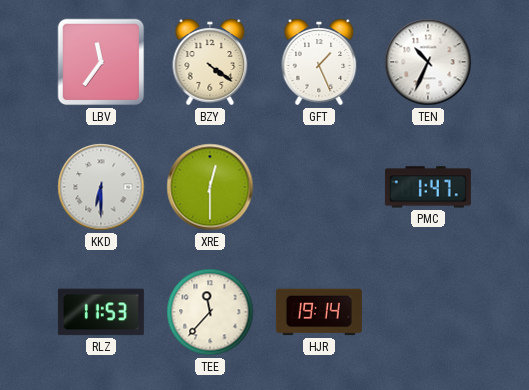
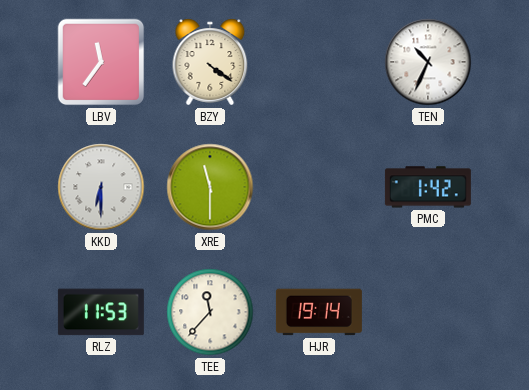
GFT: 1:26 -> none
XRE: 12:30 -> 11:30
PMC: 1:47 -> 1:42
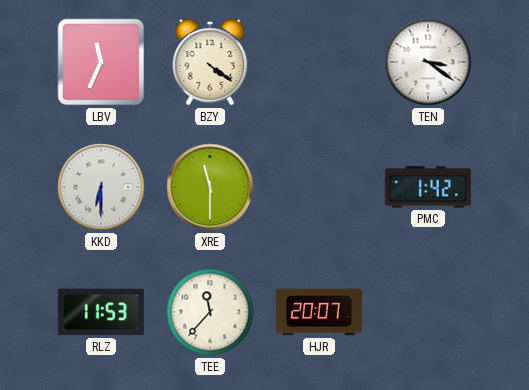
LBV: 11:36 -> 11:34
TEN: 10:34 -> 3:21
HJR: 19:14 -> 20:07
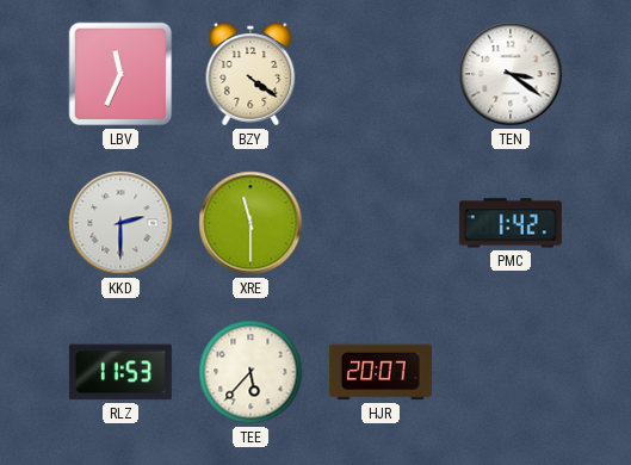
KKD: 6:30 -> 2:30
TEE: 11:37 -> 5:37
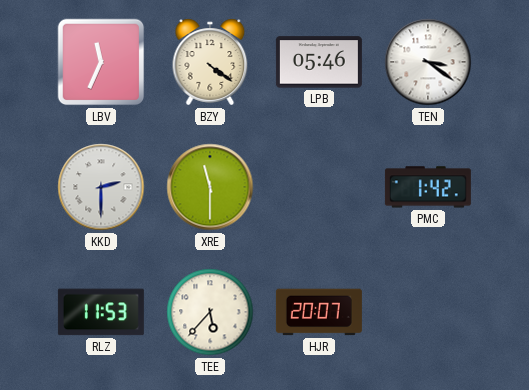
LPB: none -> 05:46
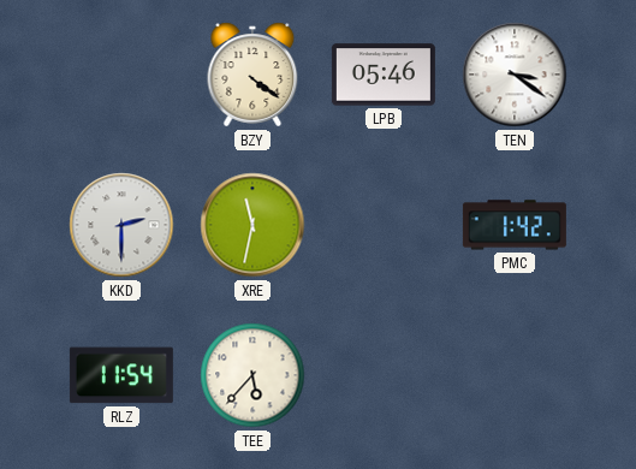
LBV: 11:34 -> none
XRE: 11:30 -> 11:32
RLZ: 11:53 -> 11:54
HJR: 20:07 -> none
